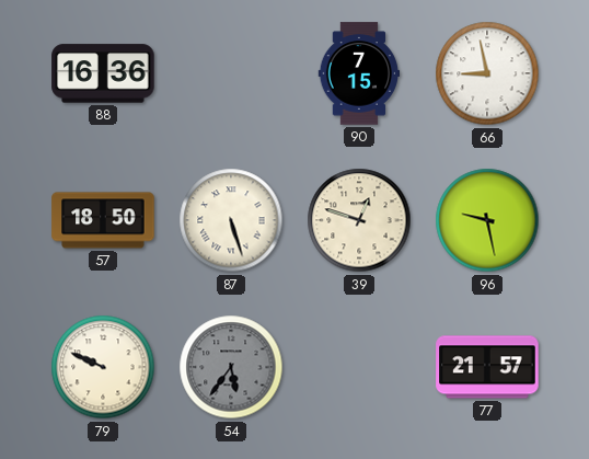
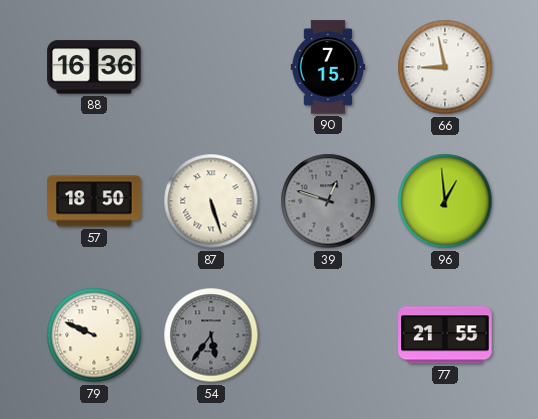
39 dial: cream -> grey
96: 9:28 -> 12:59
77: 21:57 -> 21:55
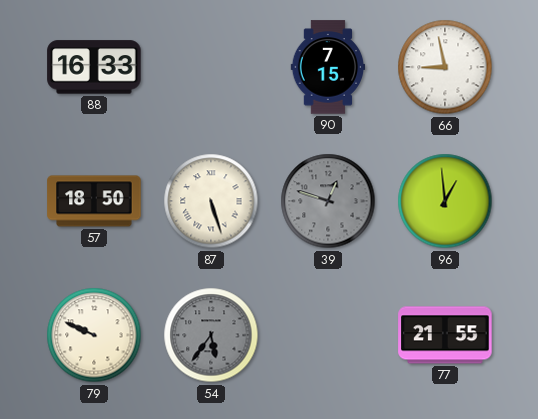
88: 16:36 -> 16:33
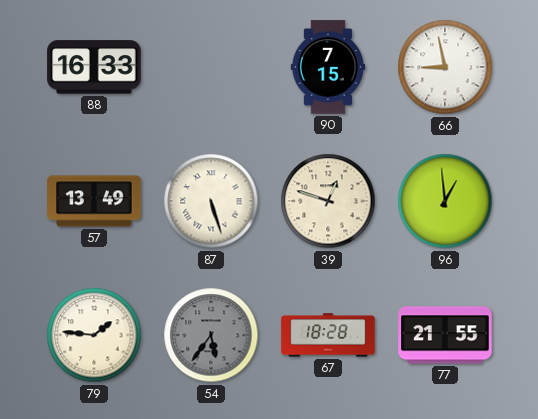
57: 18:50 -> 13:49
39 dial: grey -> cream
79: 9:49 -> 1:46
67: none -> 18:28
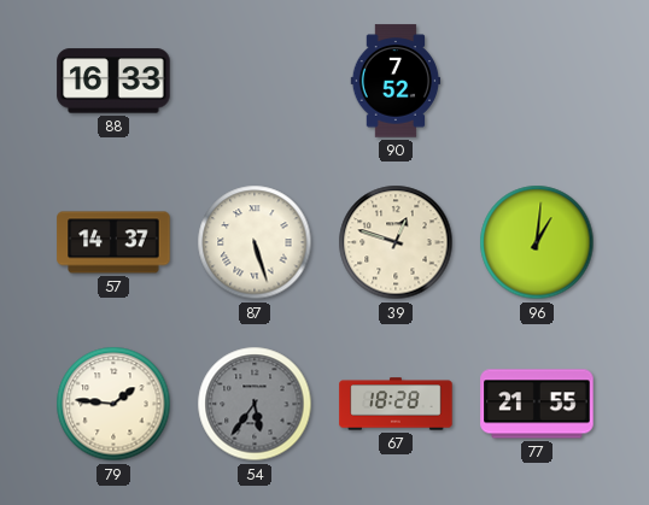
90: 7:15 -> 7:52
66: 8:58 -> none
57: 13:49 -> 14:37
96: 12:59 -> 1:01
